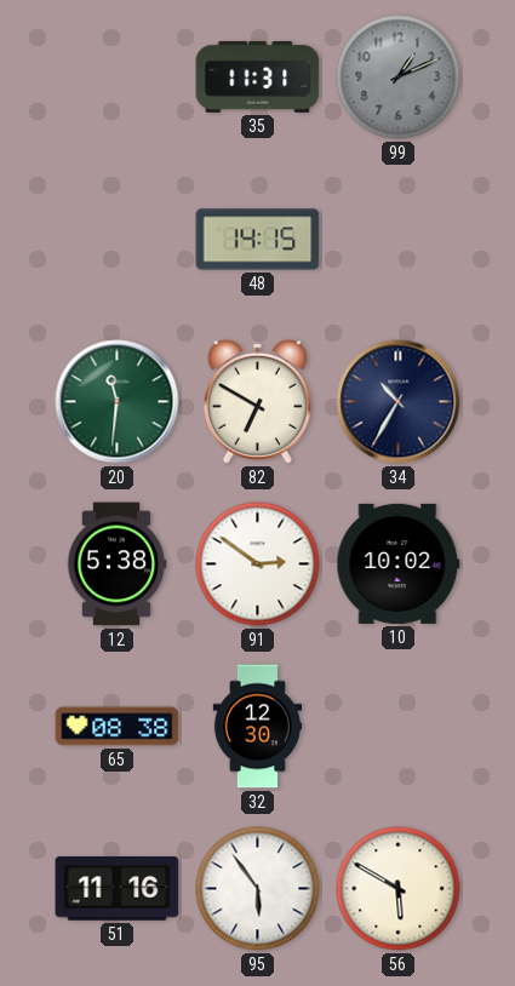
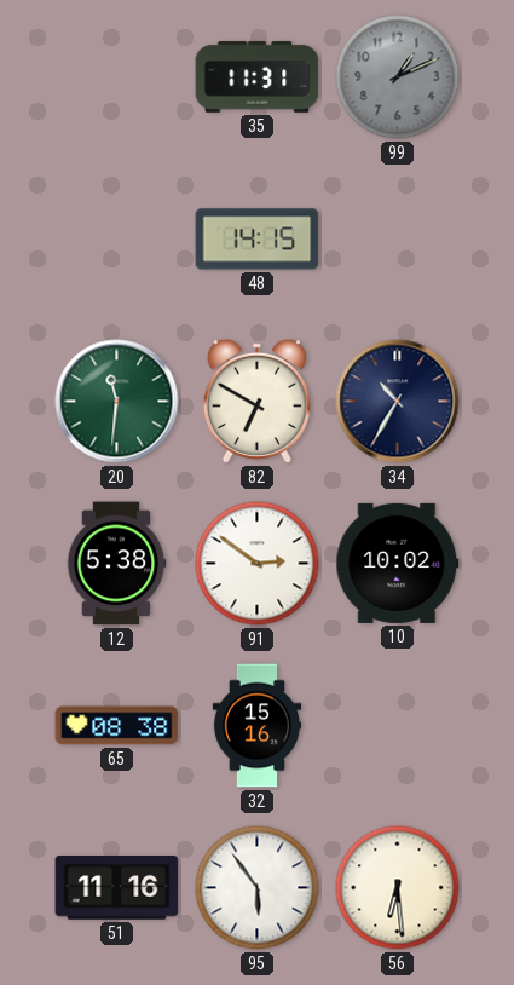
32: 12:30 -> 15:16
56: 5:50 -> 6:29
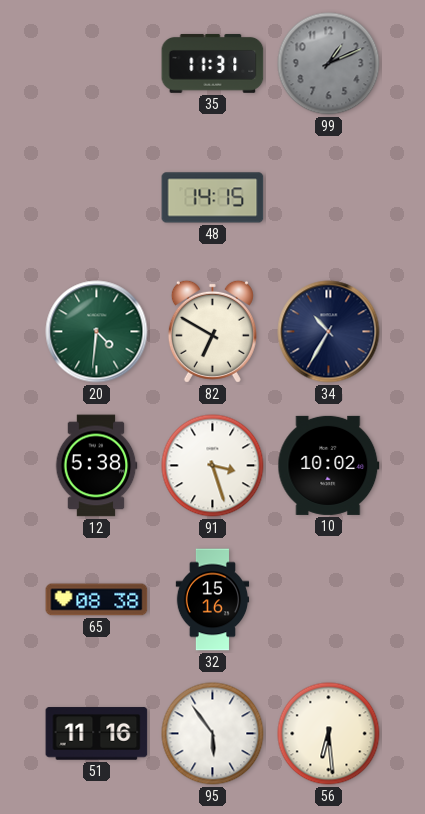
20: 11:31 -> 4:31
91: 2:51 -> 3:27
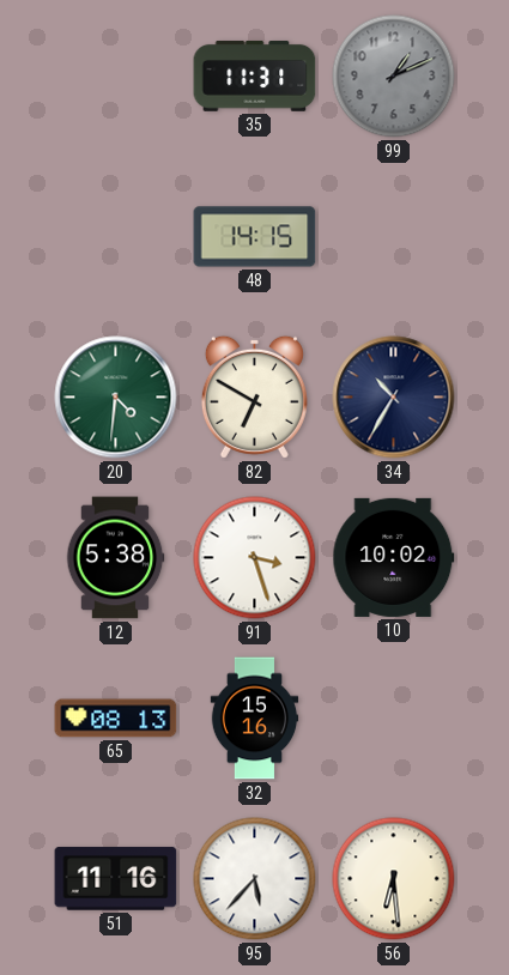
65: 08:38 -> 08:13
95: 5:54 -> 5:37
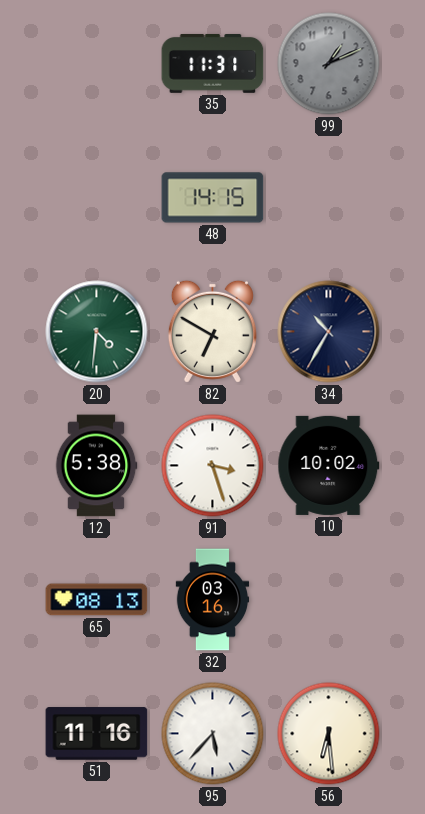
32: 15:16 -> 03:16
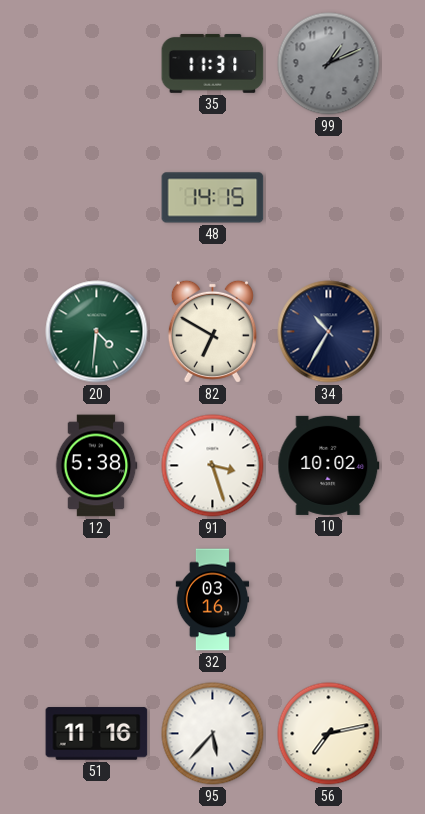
65: 08:13 -> none
56: 6:29 -> 7:13
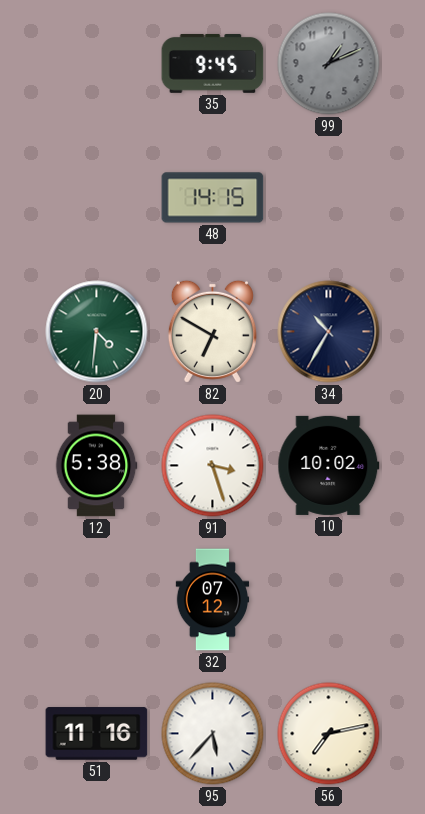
35: 11:31 -> 9:45
32: 03:16 -> 07:12
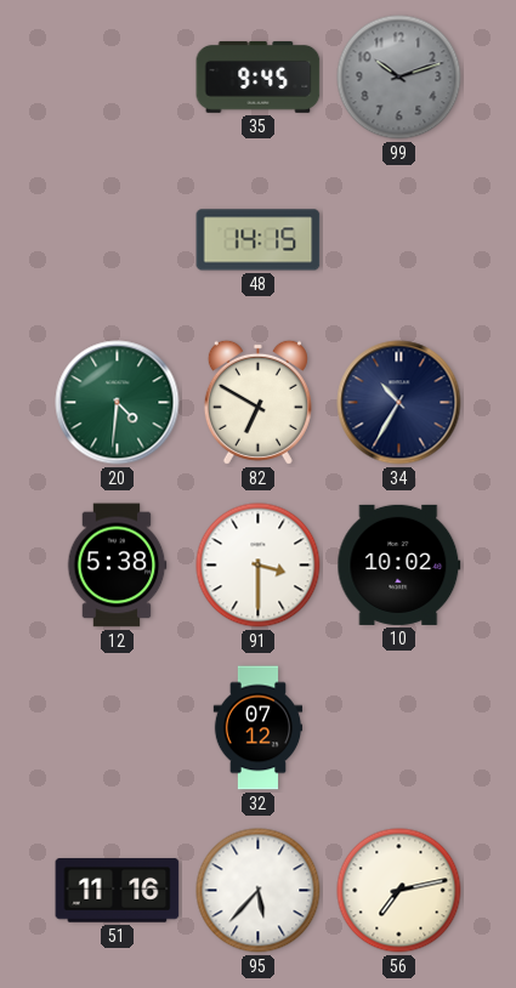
99: 1:11 -> 10:12
91: 3:27 -> 3:30
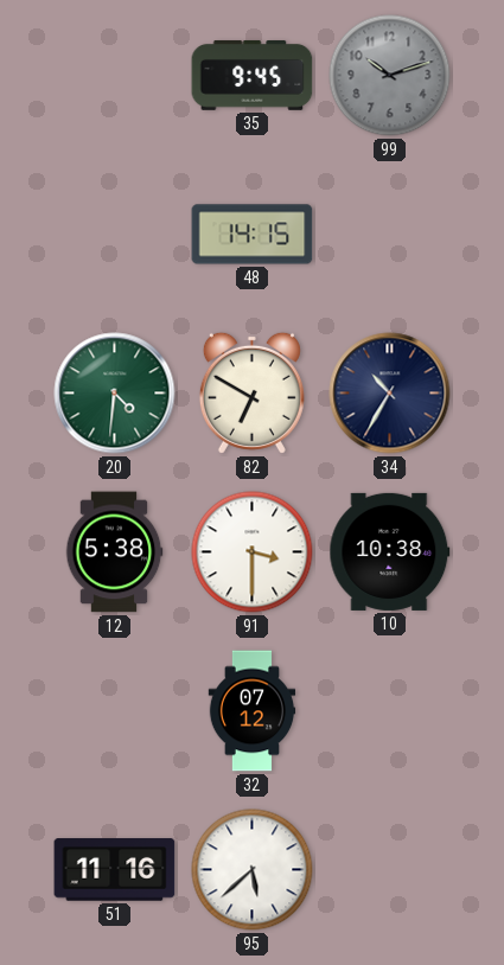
10: 10:02 -> 10:38
95: 5:37 -> 5:38
56: 7:13 -> none
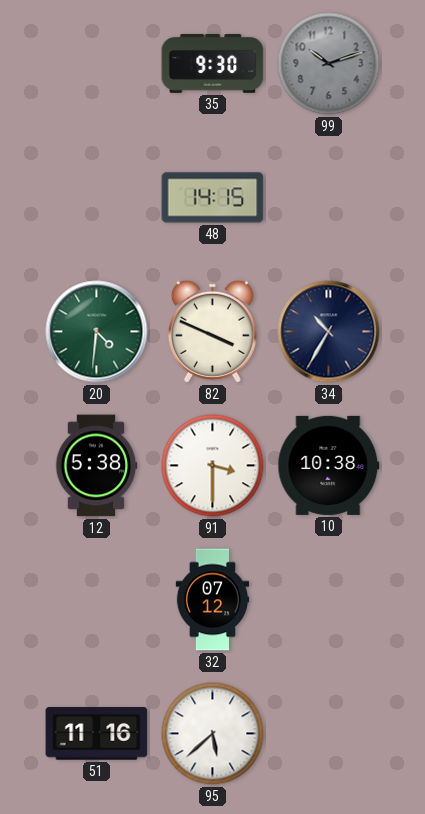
35: 9:45 -> 9:30
82: 6:50 -> 3:49
